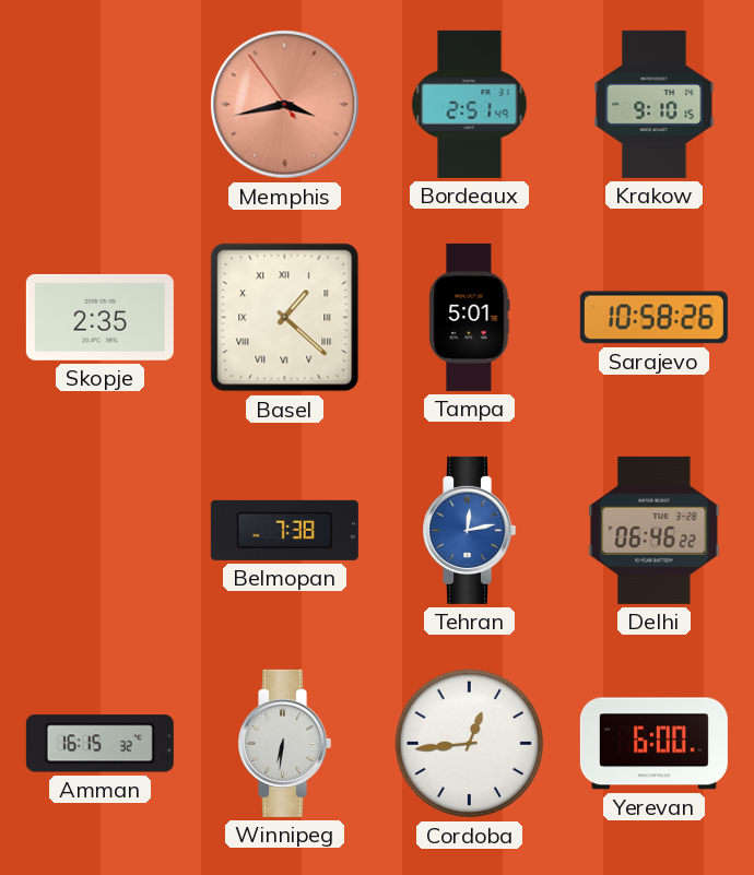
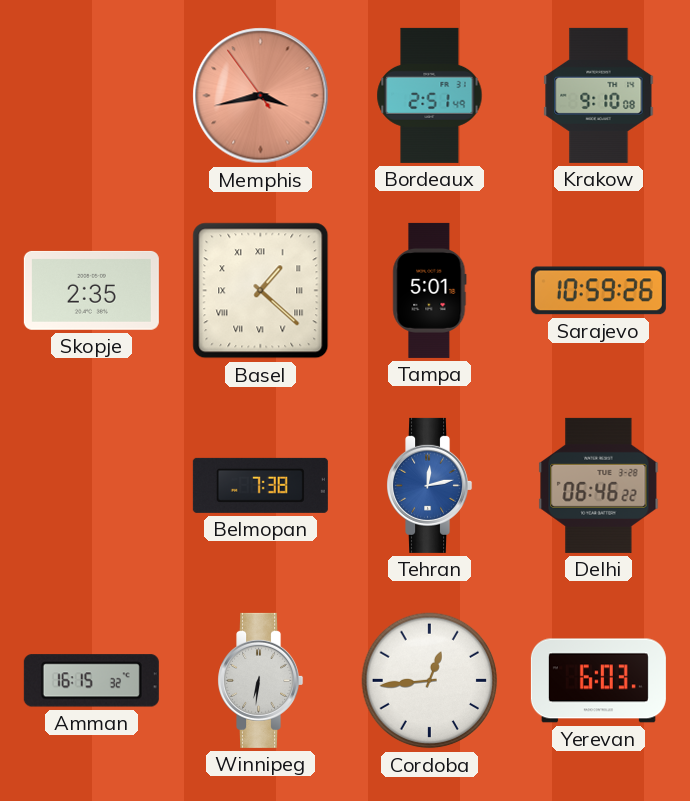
Krakow: 9:10:15 -> 9:10:08
Sarajevo: 10:58 -> 10:59
Yerevan: 6:00 -> 6:03
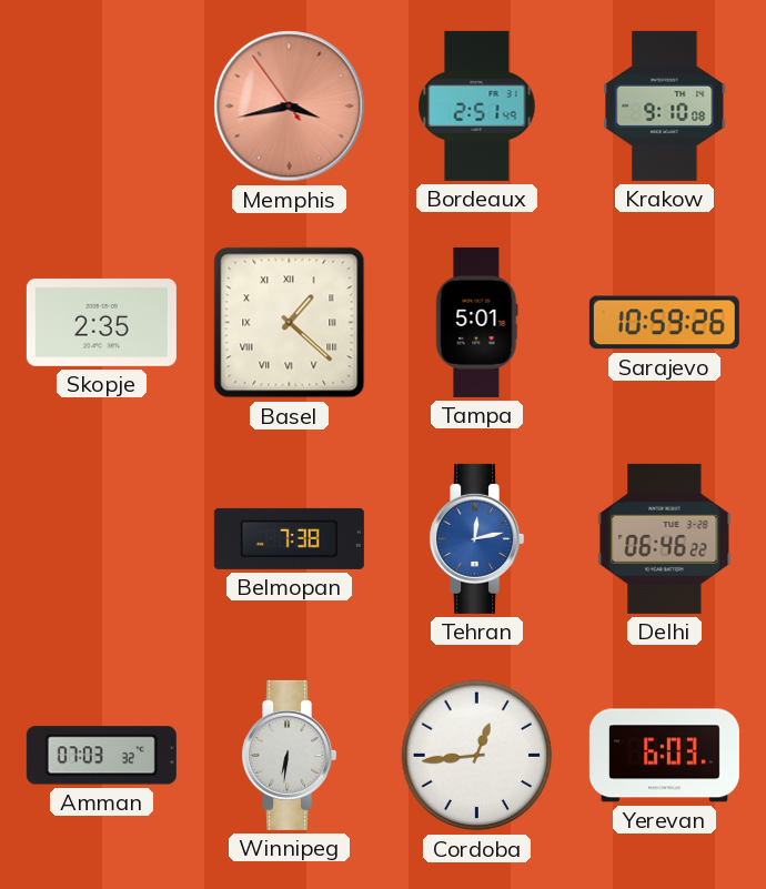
Amman: 16:15 -> 07:03
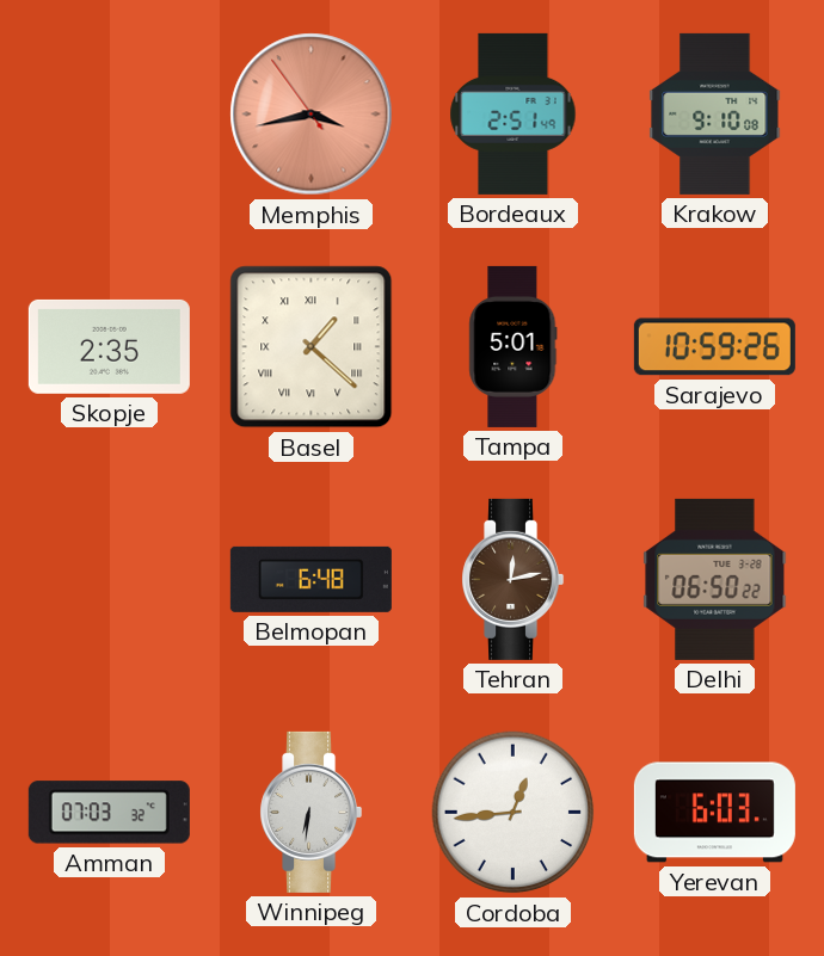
Belmopan: 7:38 -> 6:48
Tehran dial: blue -> brown
Delhi: 06:46 -> 06:50
